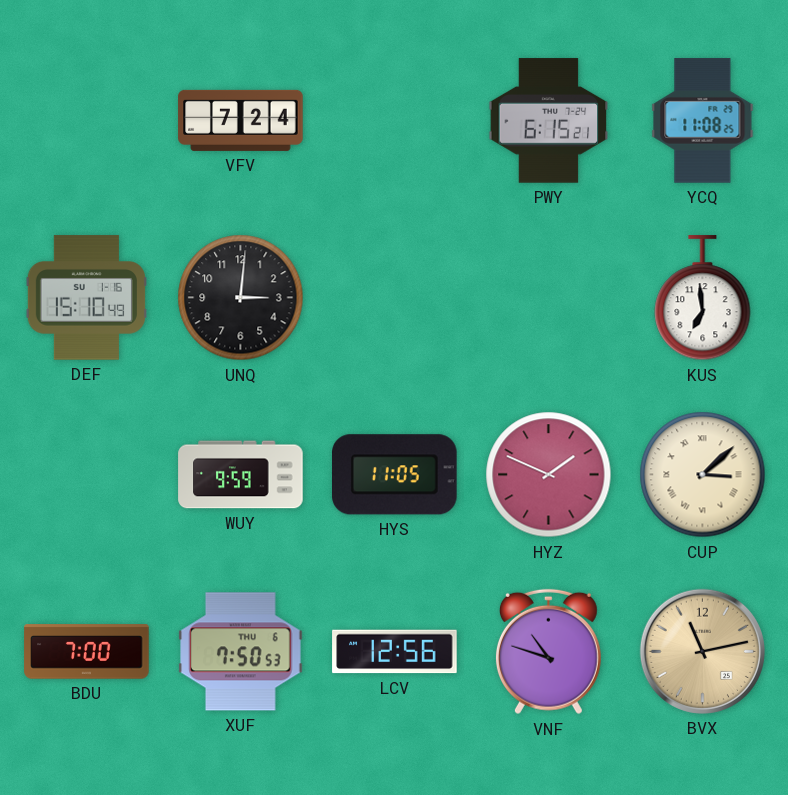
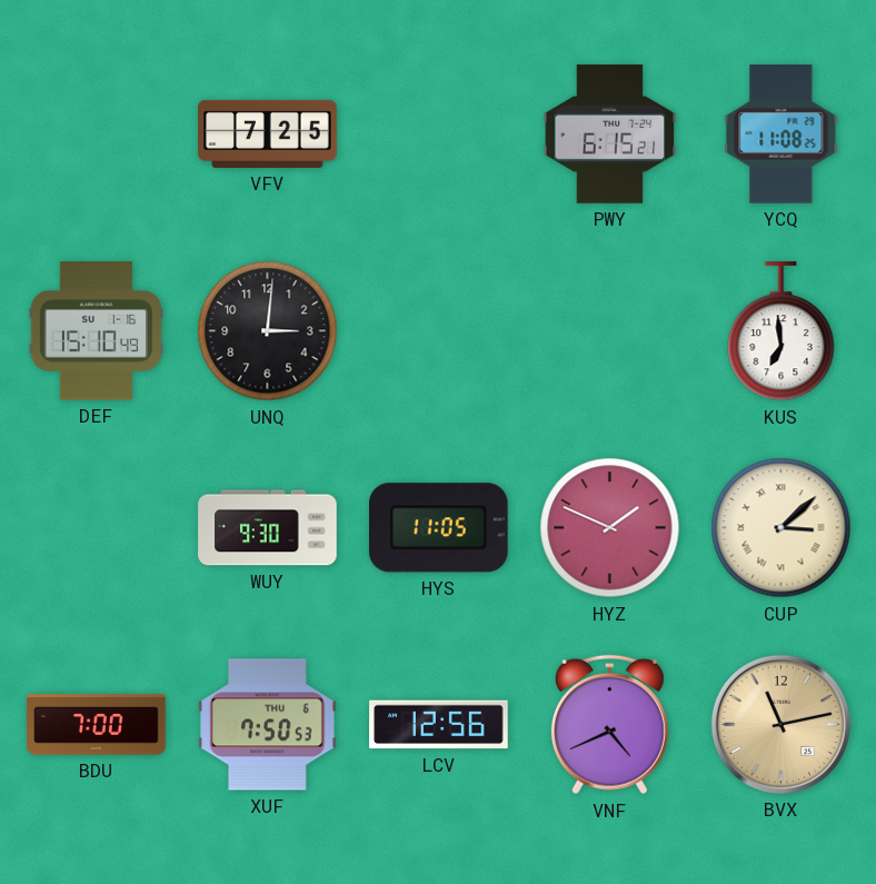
VFV: 7:24 -> 7:25
WUY: 9:59 -> 9:30
VNF: 10:48 -> 4:41
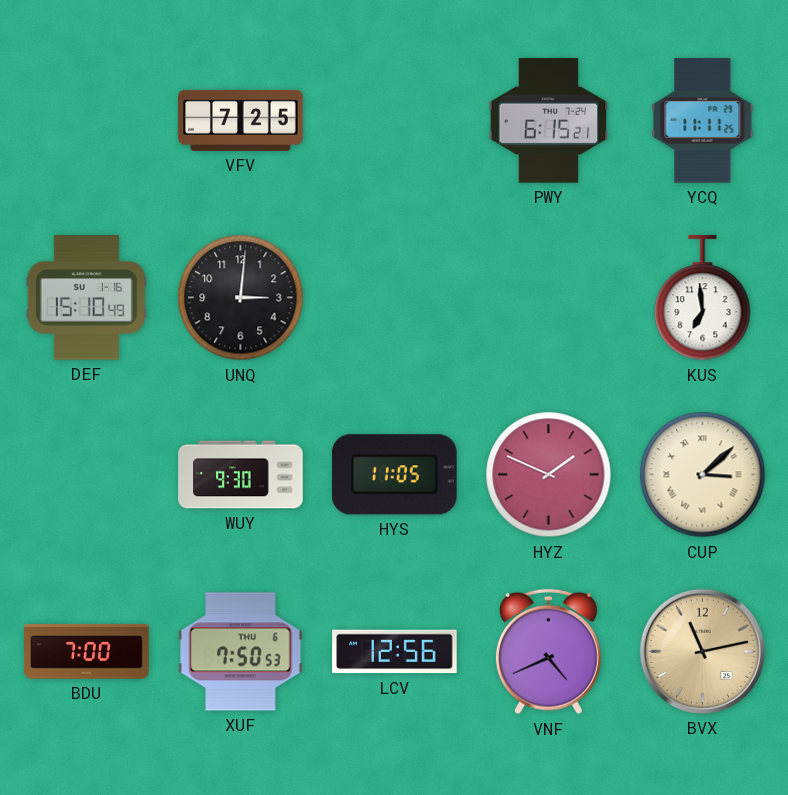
YCQ: 11:08 -> 11:11
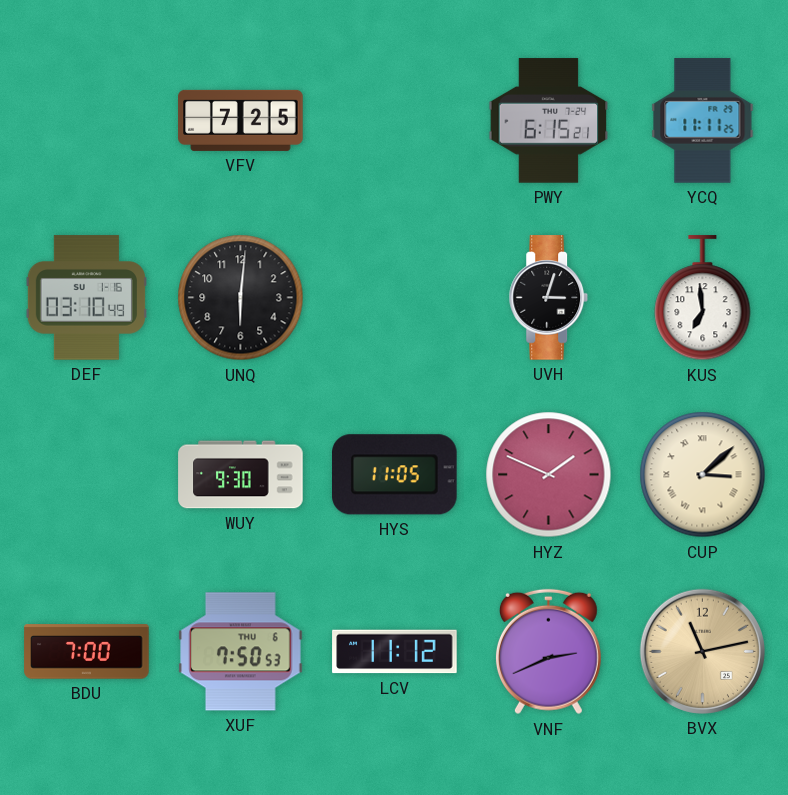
DEF: 15:10 -> 03:10
UNQ: 3:01 -> 6:01
UVH: none -> 3:03
LCV: 12:56 -> 11:12
VNF: 4:41 -> 2:41
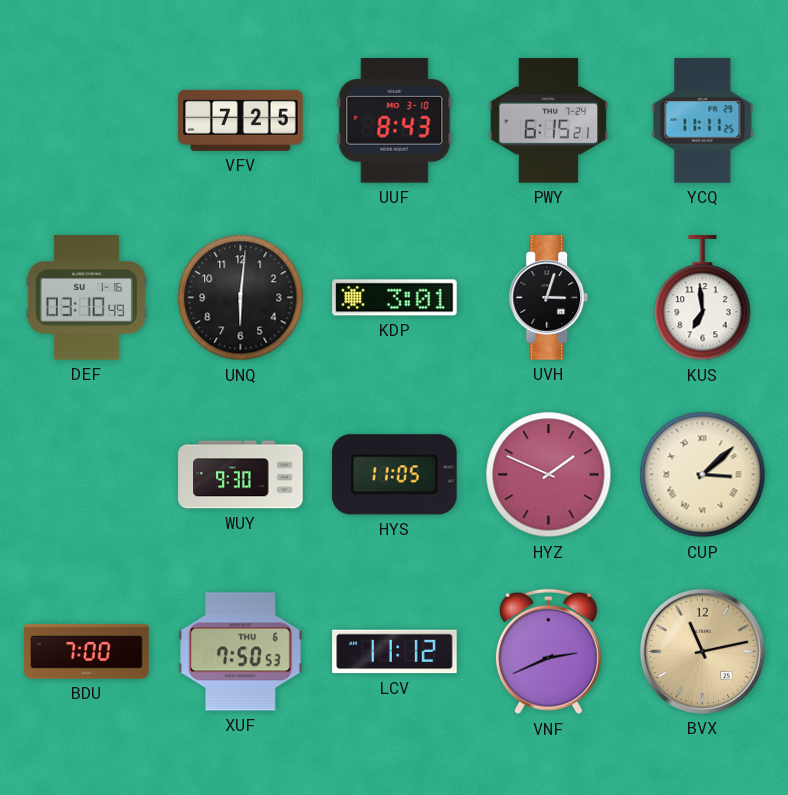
UUF: none -> 8:43
KDP: none -> 3:01
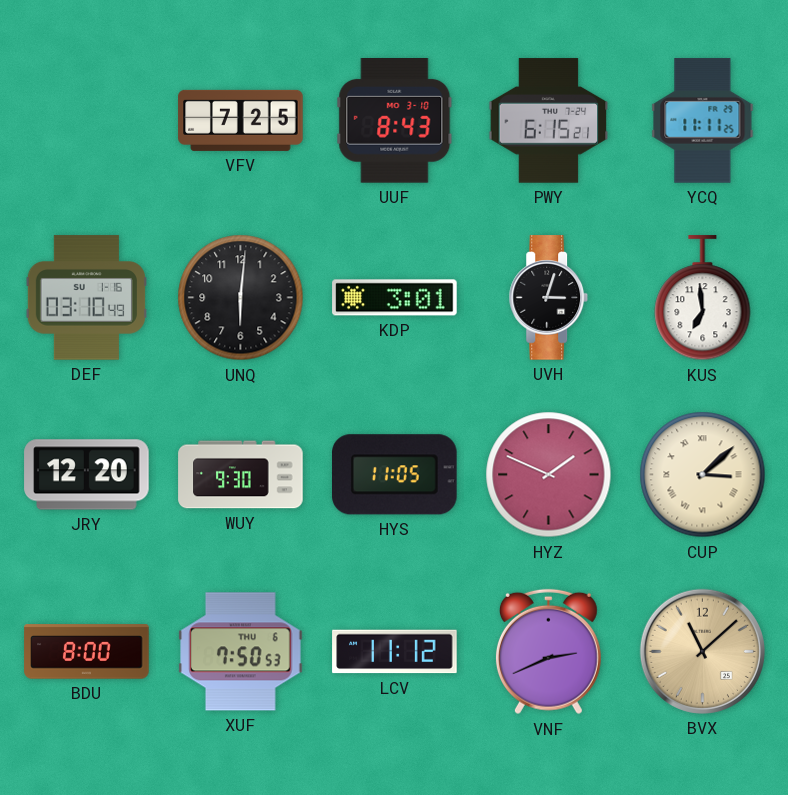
JRY: none -> 12:20
BDU: 7:00 -> 8:00
BVX: 11:13 -> 11:08
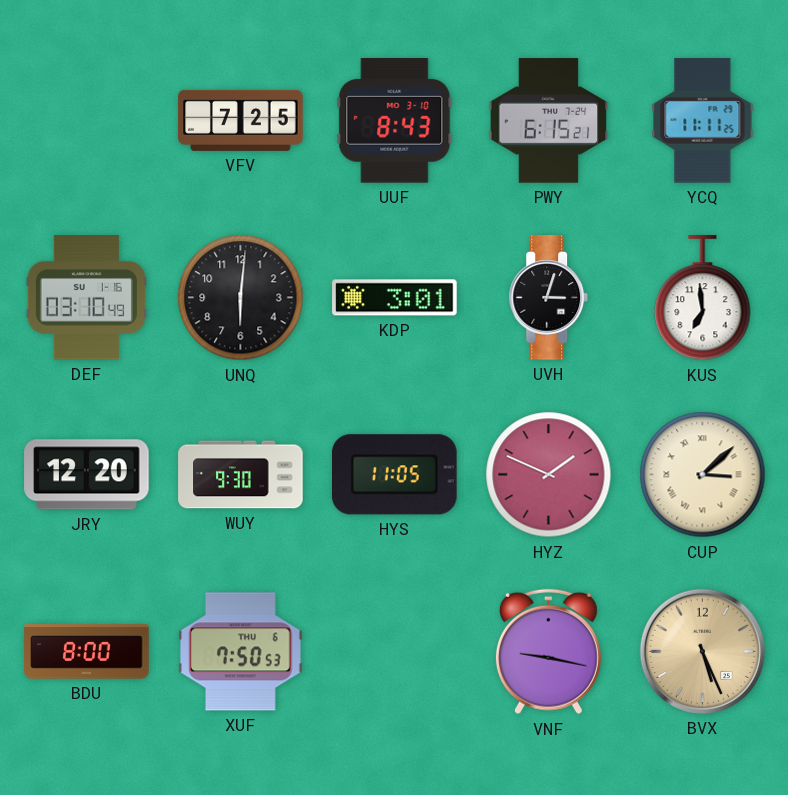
LCV: 11:12 -> none
VNF: 2:41 -> 9:17
BVX: 11:08 -> 5:26
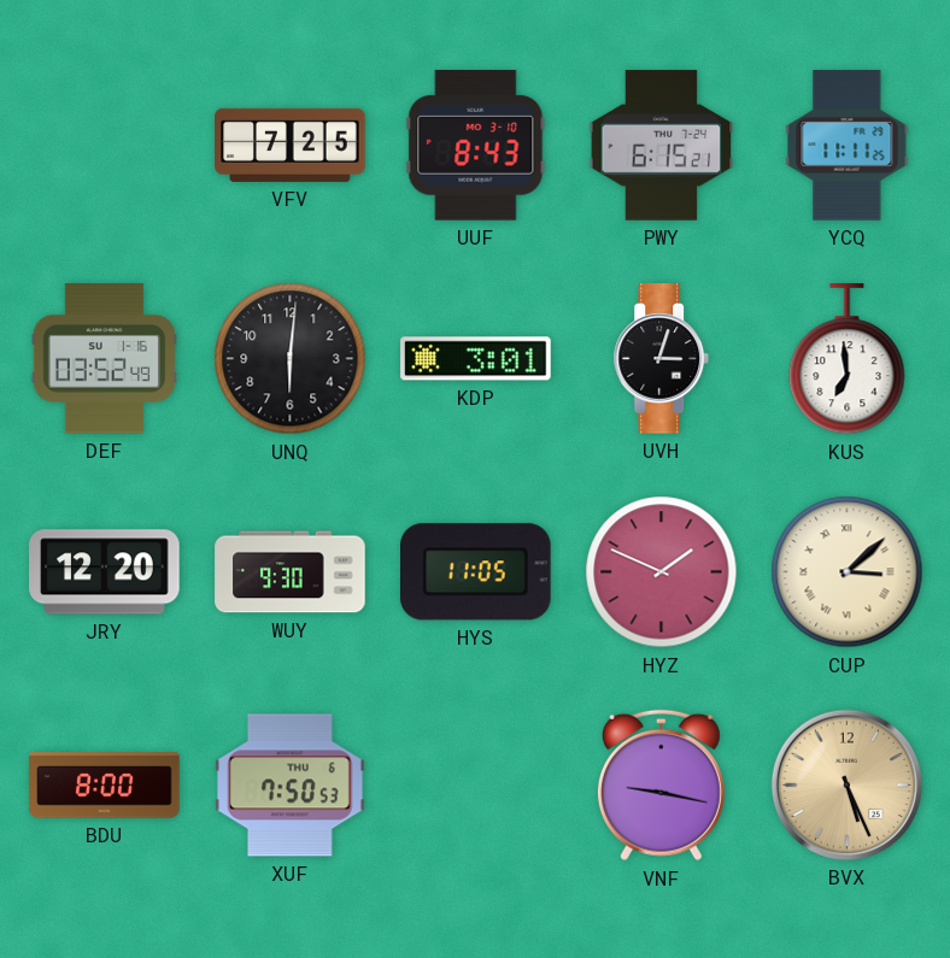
DEF: 03:10 -> 03:52
